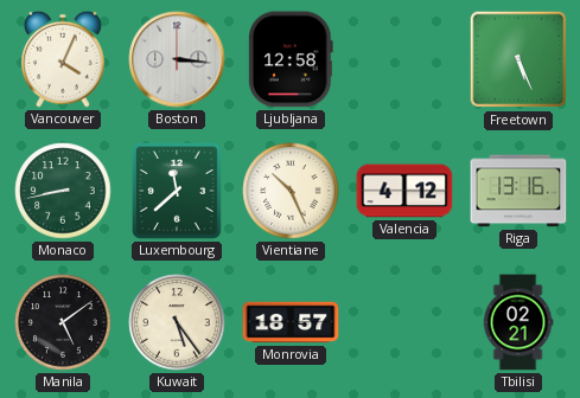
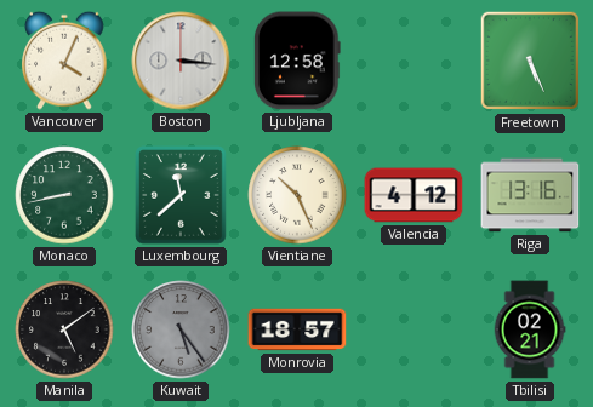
Kuwait dial: cream -> grey
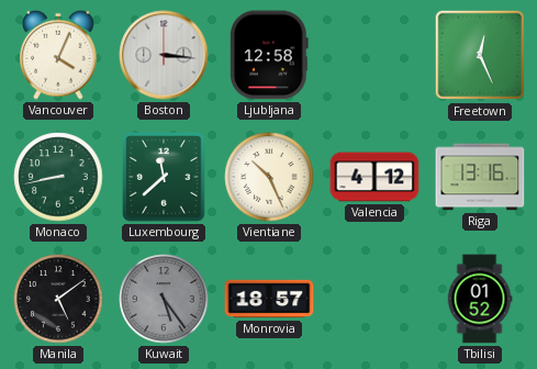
Freetown: 5:26 -> 12:26
Tbilisi: 02:21 -> 01:52
